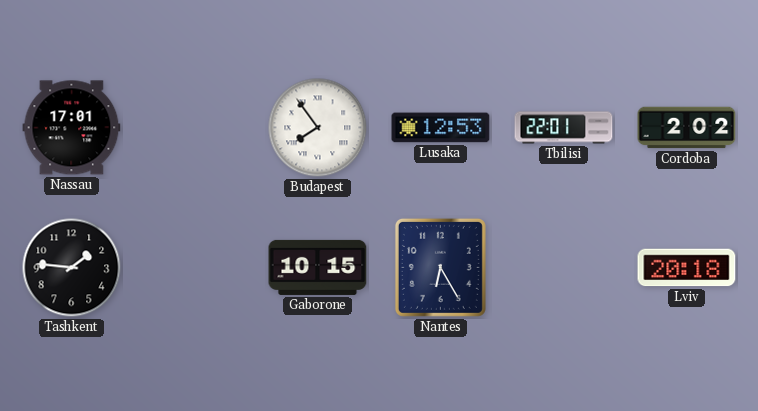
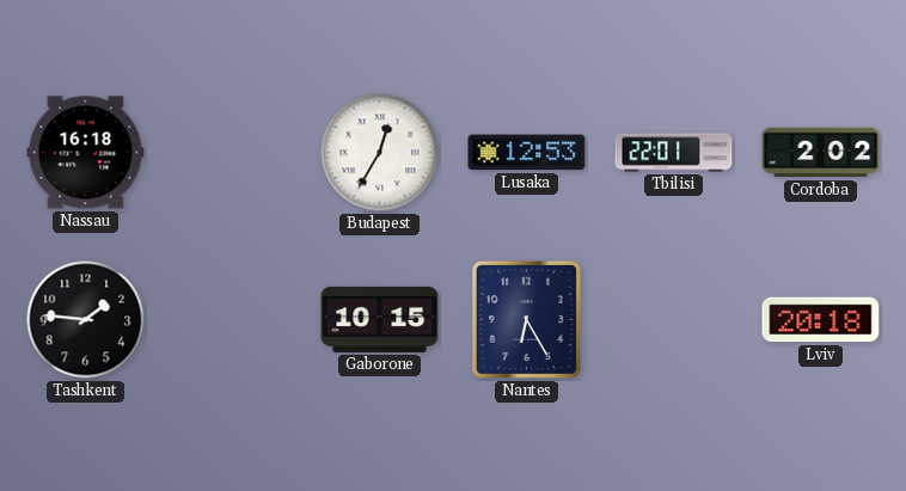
Nassau: 17:01 -> 16:18
Budapest: 7:54 -> 12:35
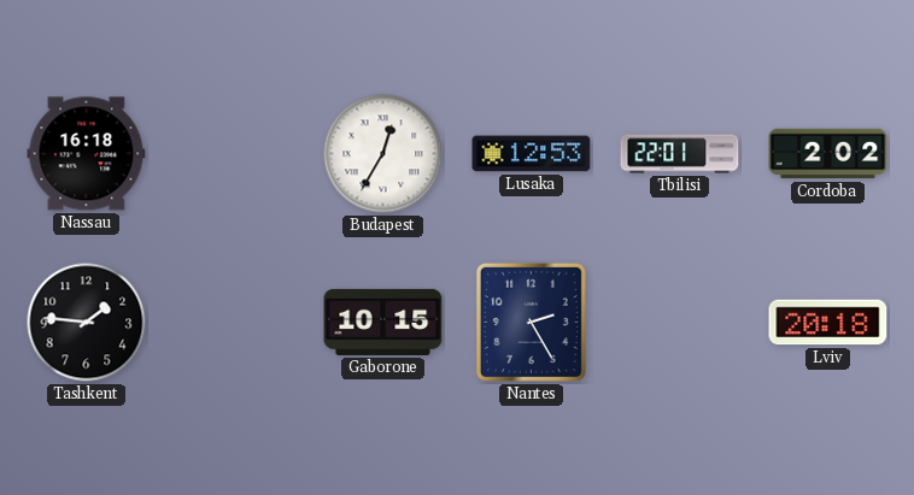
Nantes: 6:25 -> 2:25
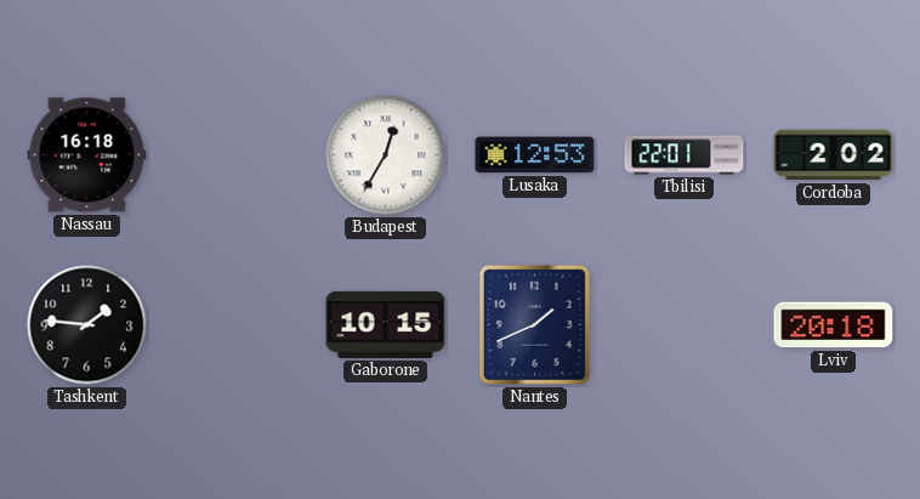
Nantes: 2:25 -> 1:41
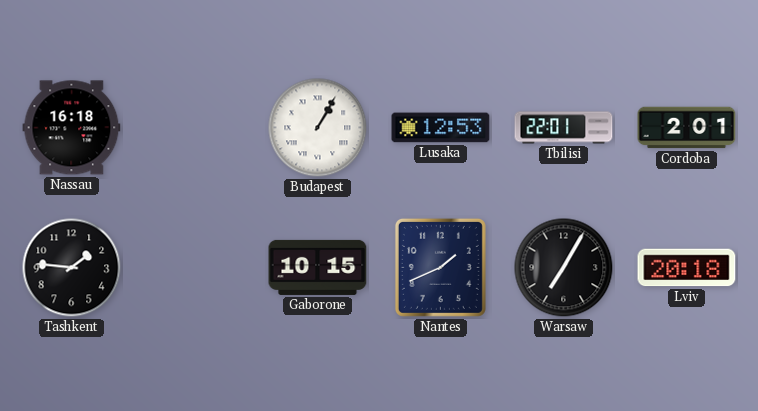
Budapest: 12:35 -> 1:05
Cordoba: 2:02 -> 2:01
Warsaw: none -> 7:05
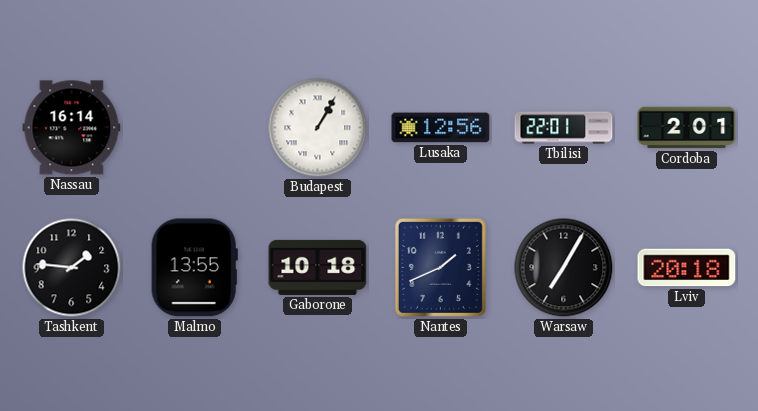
Nassau: 16:18 -> 16:14
Lusaka: 12:53 -> 12:56
Malmo: none -> 13:55
Gaborone: 10:15 -> 10:18
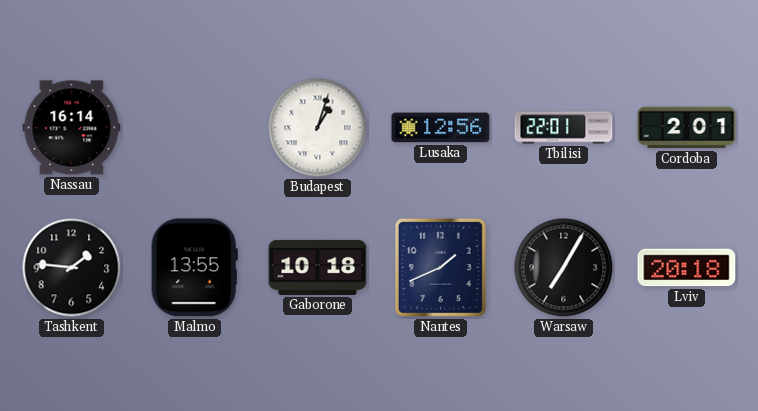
Budapest: 1:05 -> 1:03
